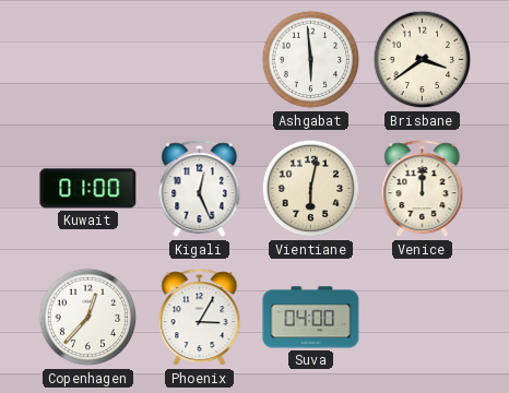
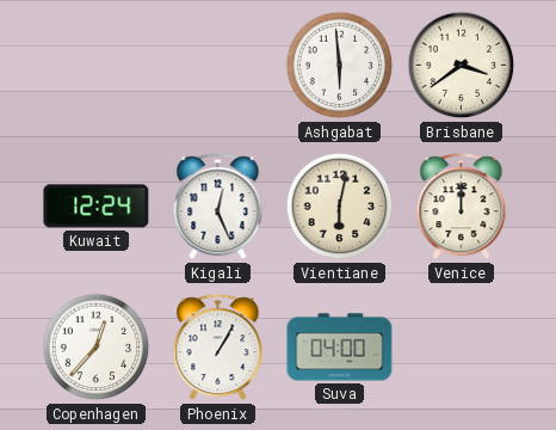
Kuwait: 01:00 -> 12:24
Phoenix: 3:05 -> 1:05
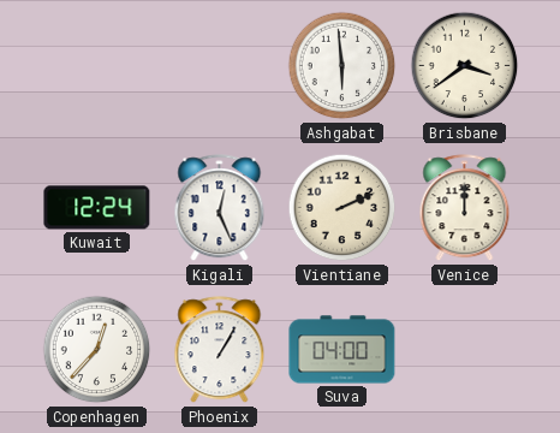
Vientiane: 6:02 -> 2:11
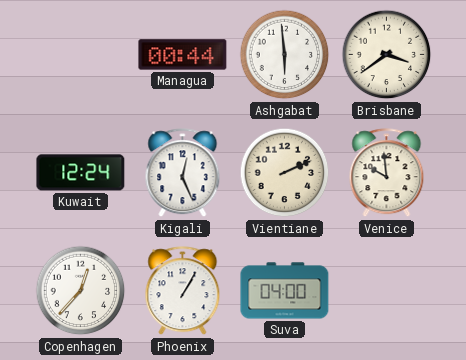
Managua: none -> 00:44
Venice: 12:00 -> 9:59
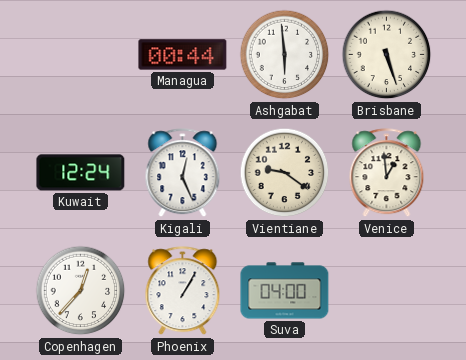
Brisbane: 3:39 -> 5:27
Vientiane: 2:11 -> 9:21
Venice: 9:59 -> 12:59
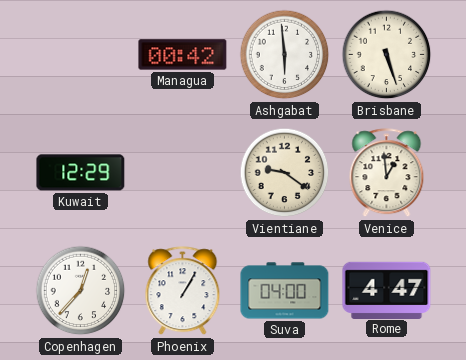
Managua: 00:44 -> 00:42
Kuwait: 12:24 -> 12:29
Kigali: 12:26 -> none
Rome: none -> 4:47
